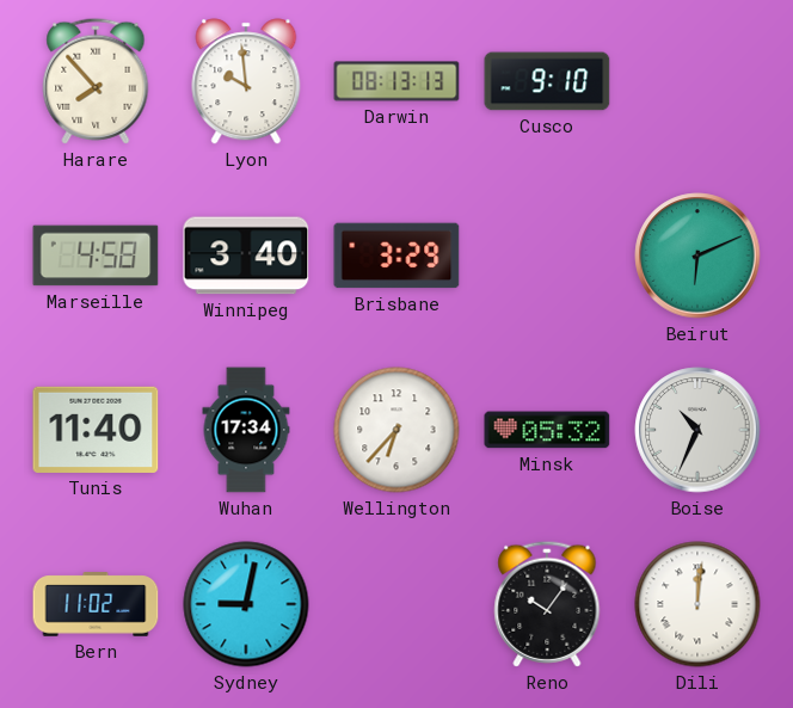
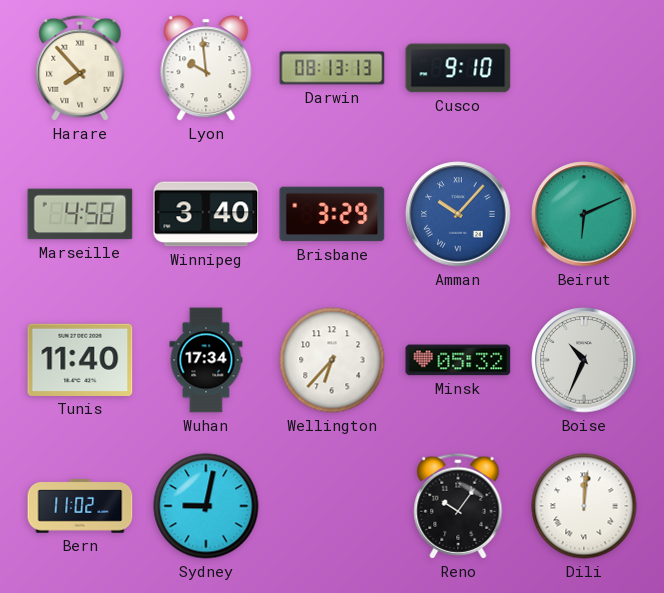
Amman: none -> 10:07
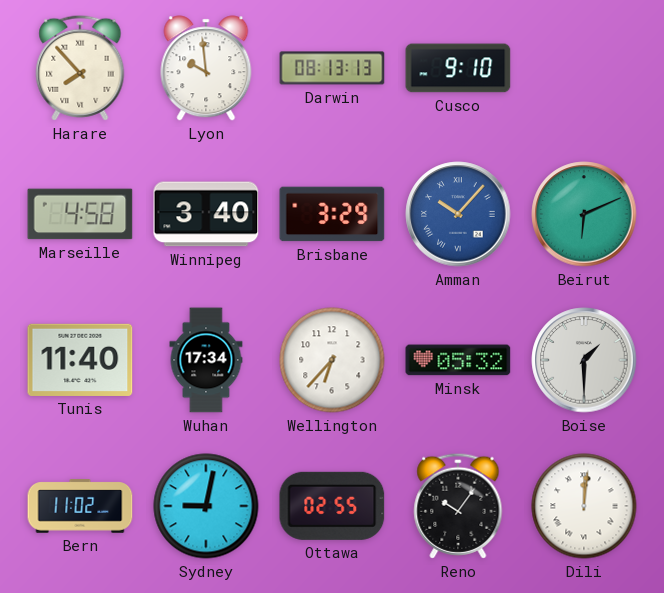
Boise: 10:34 -> 1:30
Ottawa: none -> 02:55
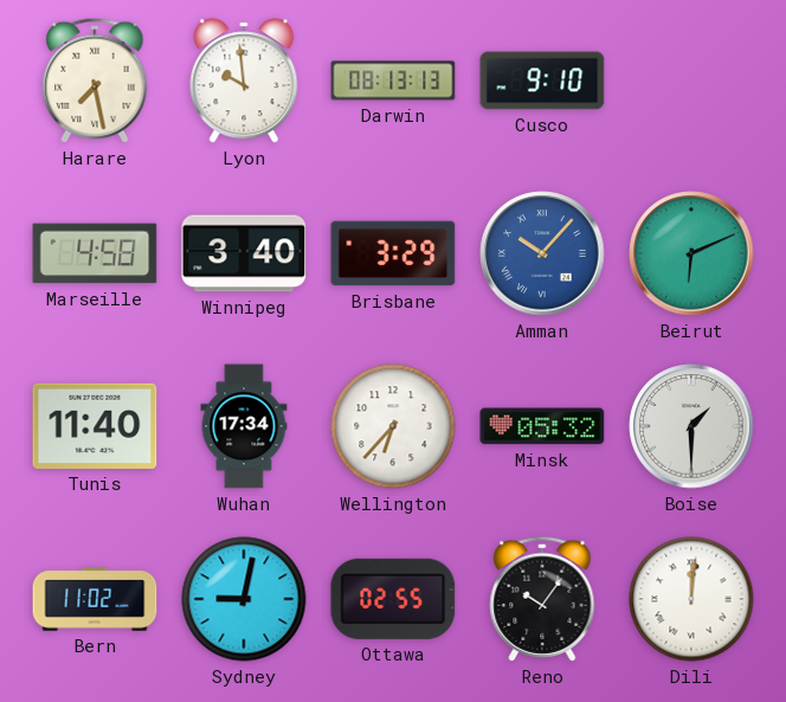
Harare: 7:53 -> 7:28
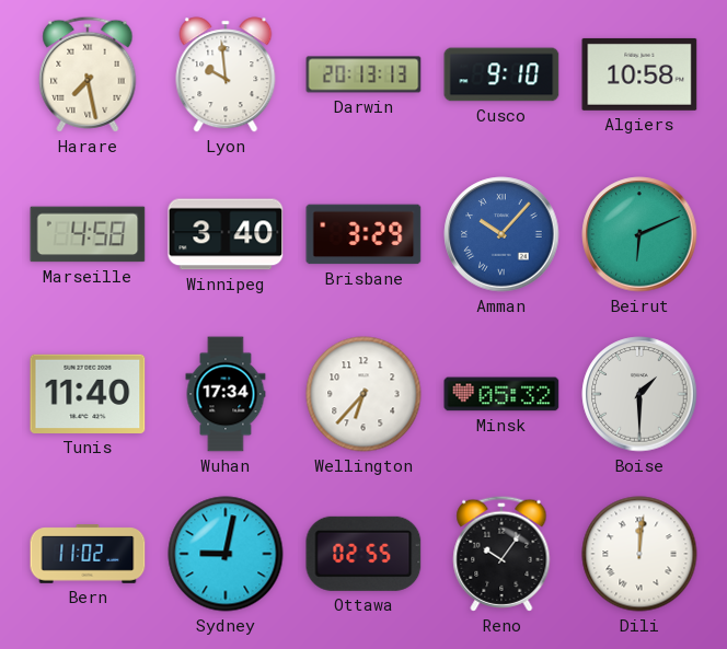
Darwin: 08:13 -> 20:13
Algiers: none -> 10:58
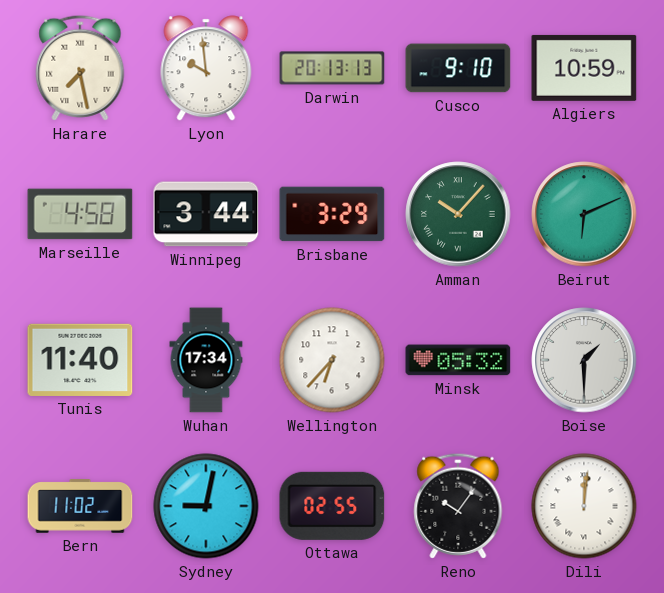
Algiers: 10:58 -> 10:59
Winnipeg: 3:40 -> 3:44
Amman dial: blue -> green
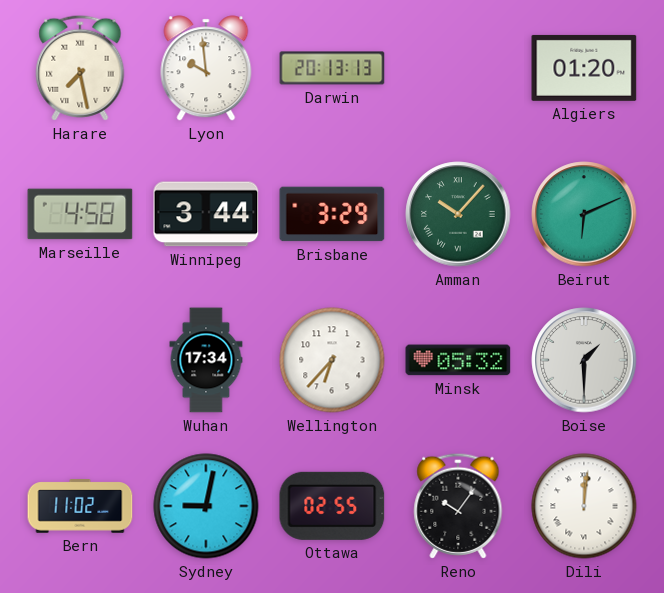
Cusco: 9:10 -> none
Algiers: 10:59 -> 01:20
Tunis: 11:40 -> none
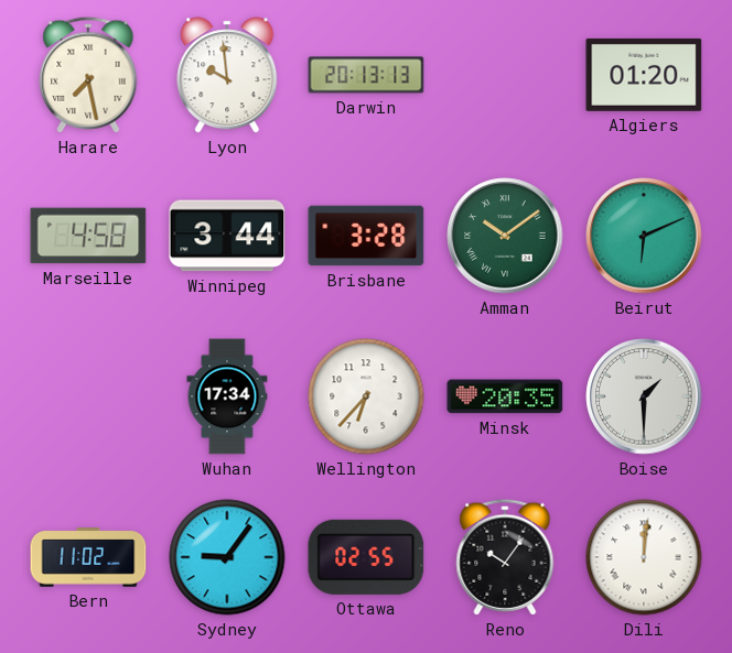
Brisbane: 3:29 -> 3:28
Amman: 10:07 -> 10:09
Minsk: 05:32 -> 20:35
Sydney: 9:02 -> 9:06
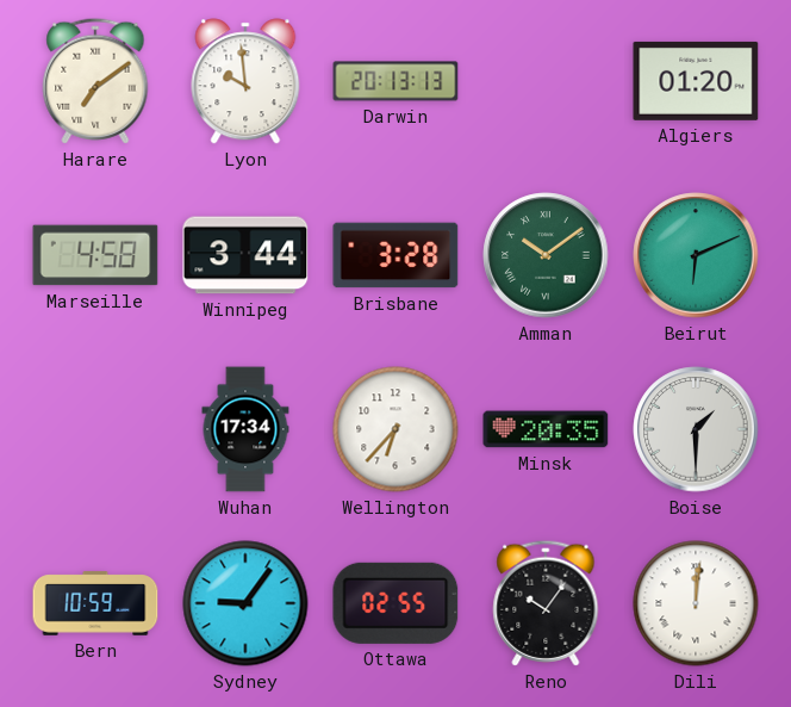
Harare: 7:28 -> 7:09
Bern: 11:02 -> 10:59
